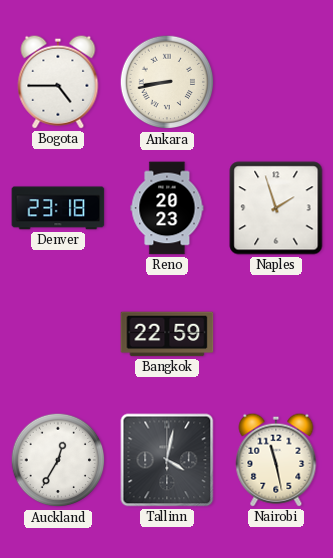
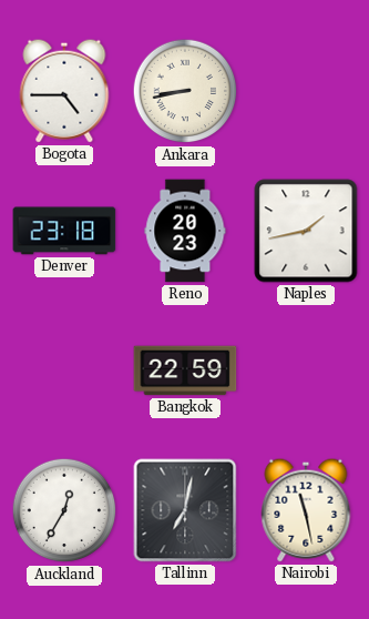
Naples: 1:57 -> 1:43
Tallinn: 4:02 -> 7:02
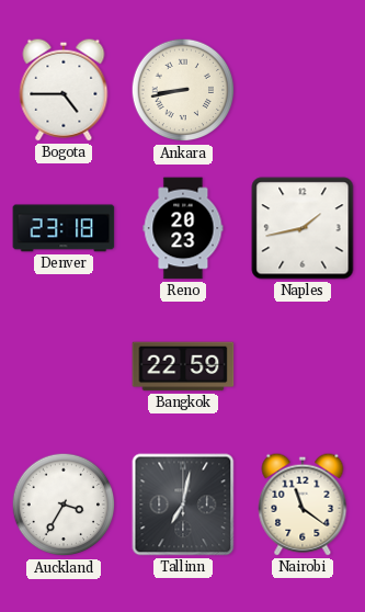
Auckland: 12:35 -> 3:35
Nairobi: 11:28 -> 11:21
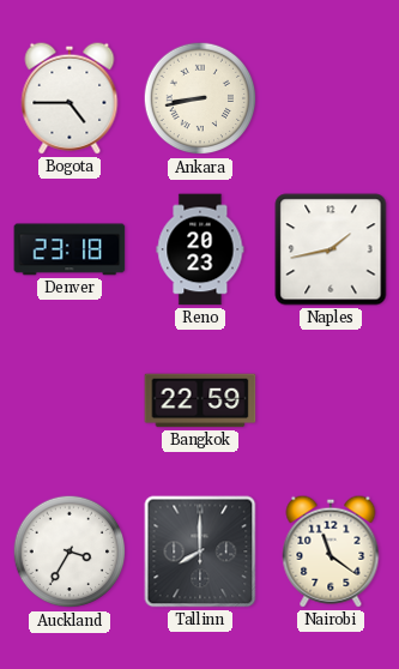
Tallinn: 7:02 -> 8:00
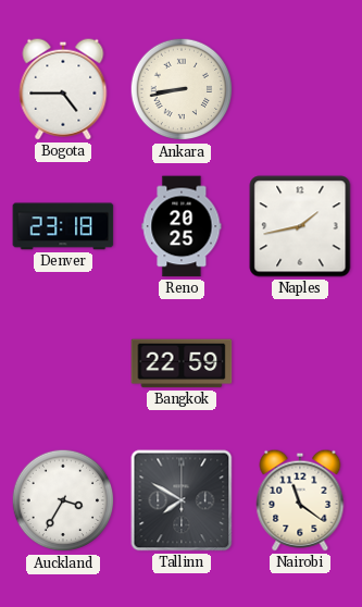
Reno: 20:23 -> 20:25
Tallinn: 8:00 -> 7:50
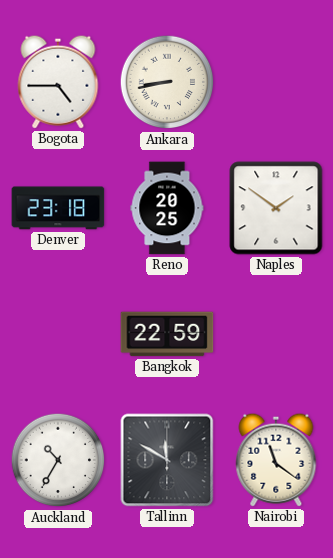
Naples: 1:43 -> 1:51
Auckland: 3:35 -> 10:35
Tallinn: 7:50 -> 11:50
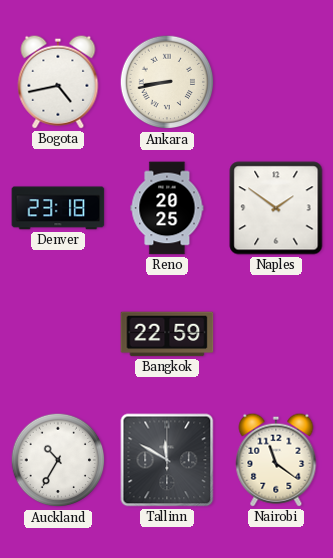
Bogota: 4:45 -> 4:43
